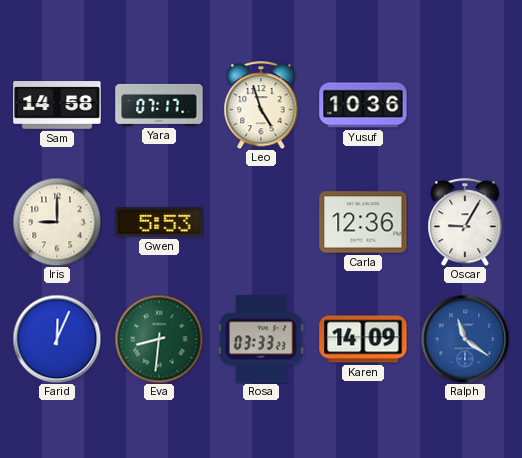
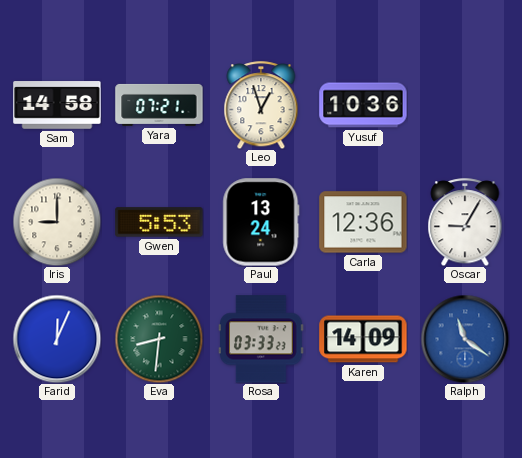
Yara: 07:17 -> 07:21
Leo: 4:57 -> 12:57
Paul: none -> 13:24
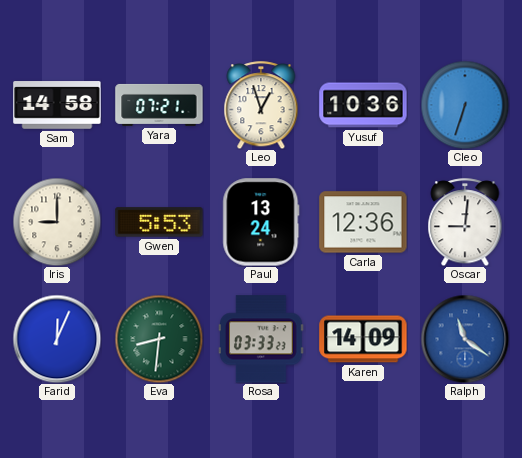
Cleo: none -> 6:33
Oscar: 9:05 -> 9:01
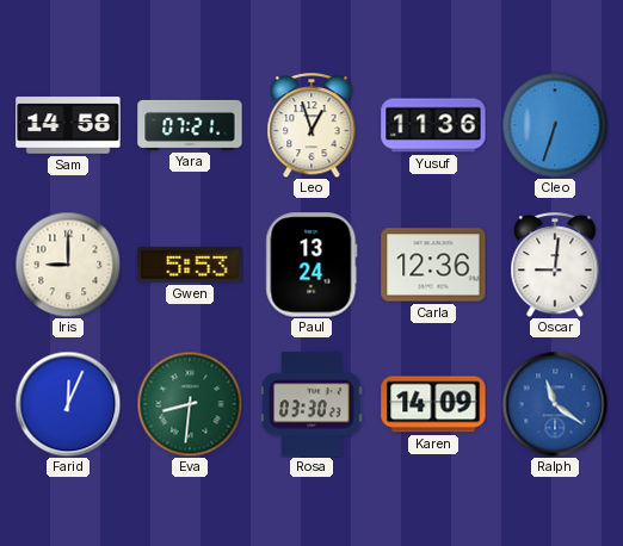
Yusuf: 10:36 -> 11:36
Rosa: 03:33 -> 03:30
